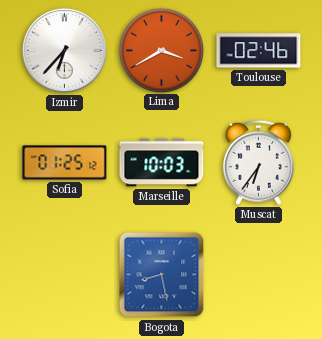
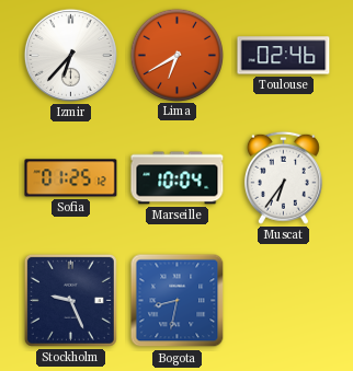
Lima: 3:40 -> 6:40
Marseille: 10:03 -> 10:04
Stockholm: none -> 9:26
Bogota: 8:28 -> 8:32
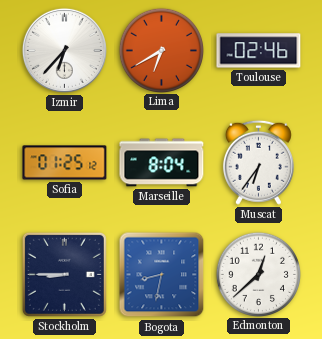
Marseille: 10:04 -> 8:04
Stockholm: 9:26 -> 8:45
Edmonton: none -> 12:38
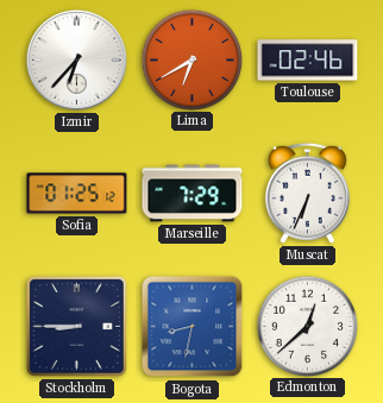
Marseille: 8:04 -> 7:29
Muscat: 6:36 -> 6:34
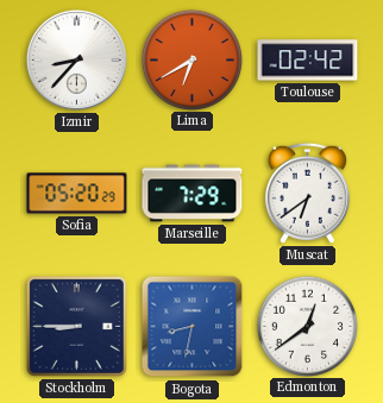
Izmir: 6:37 -> 8:37
Toulouse: 02:46 -> 02:42
Sofia: 01:25 -> 05:20
Muscat: 6:34 -> 6:39
Edmonton: 12:38 -> 12:39
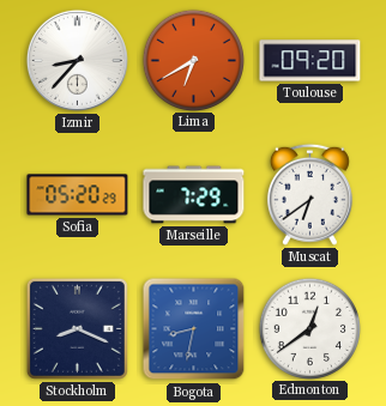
Toulouse: 02:42 -> 09:20
Stockholm: 8:45 -> 8:19
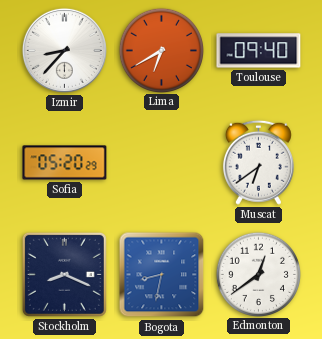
Toulouse: 09:20 -> 09:40
Marseille: 7:29 -> none
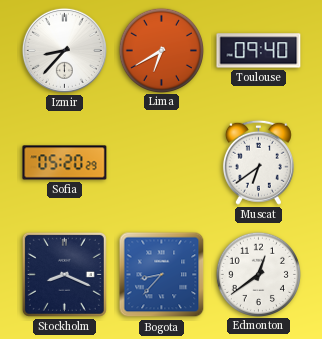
Bogota: 8:32 -> 8:37
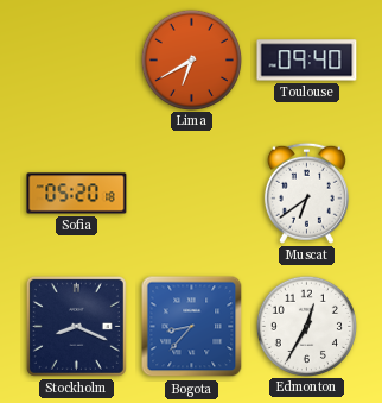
Izmir: 8:37 -> none
Sofia: 05:20:29 -> 05:20:18
Edmonton: 12:39 -> 12:35
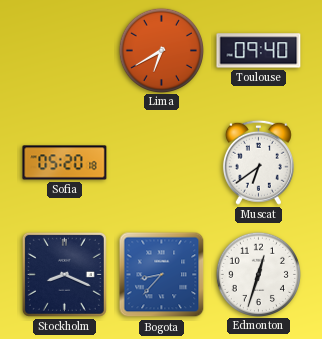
Edmonton: 12:35 -> 12:33
